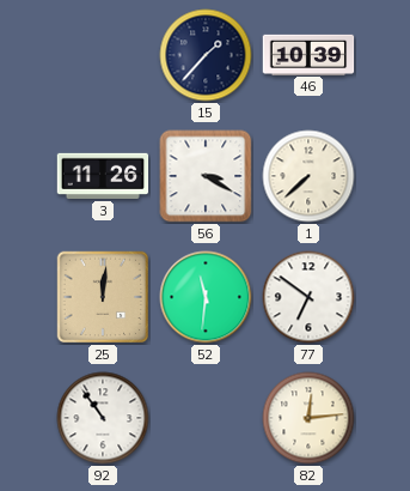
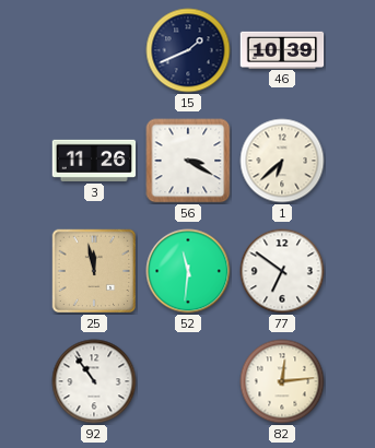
15: 1:37 -> 1:41
1: 7:38 -> 6:38
25: 12:01 -> 11:58
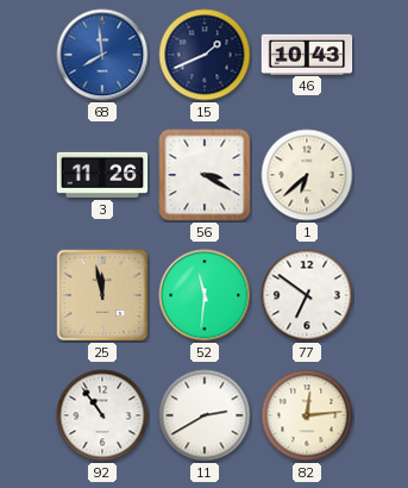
68: none -> 7:59
46: 10:39 -> 10:43
11: none -> 2:40
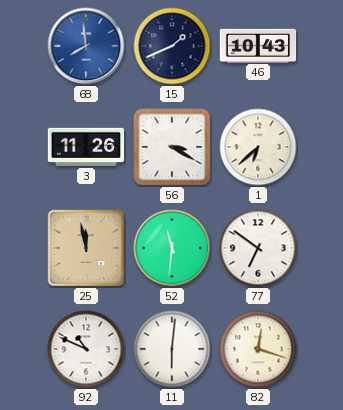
92: 10:54 -> 10:49
11: 2:40 -> 6:01
82: 12:14 -> 12:18
